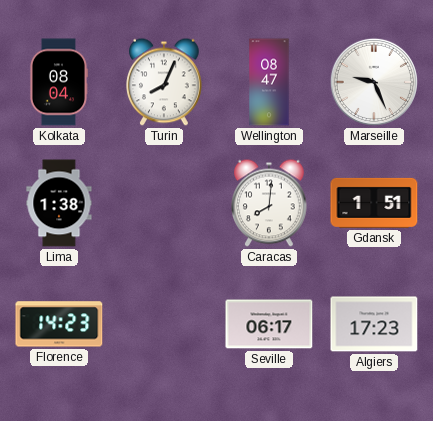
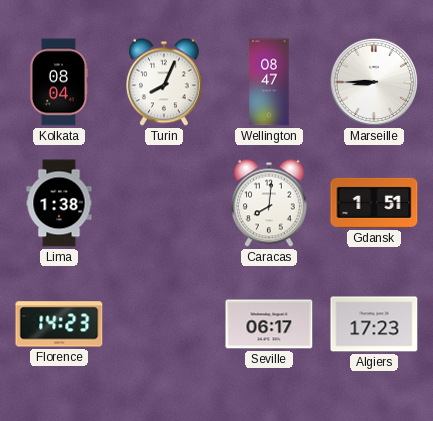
Marseille: 9:26 -> 8:45
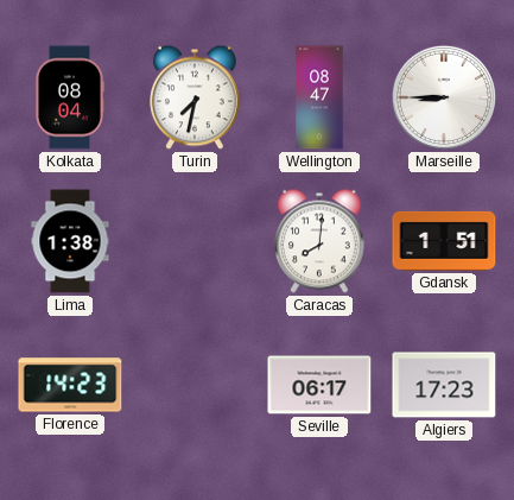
Turin: 8:04 -> 7:32
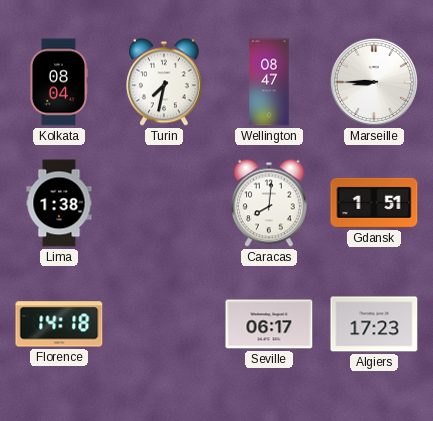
Florence: 14:23 -> 14:18
